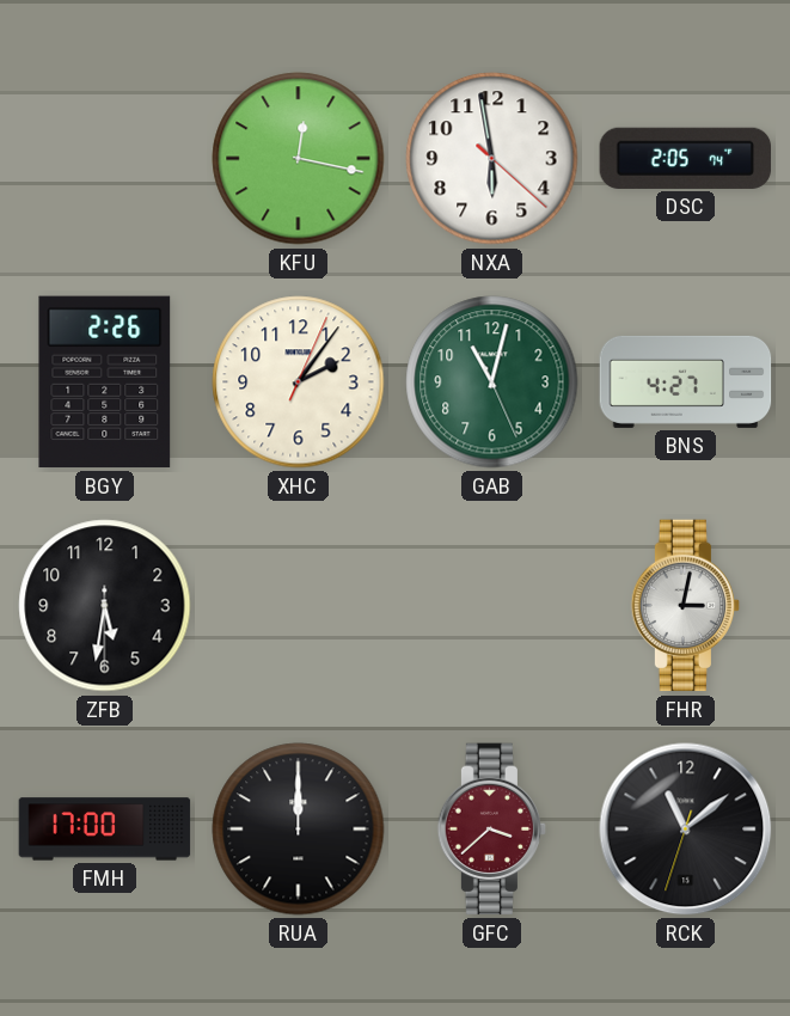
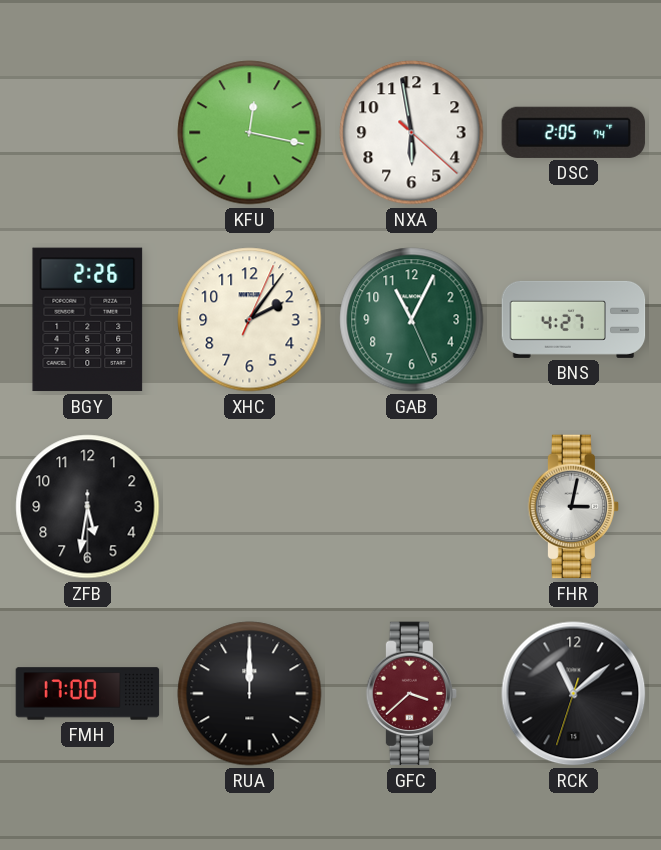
GAB: 11:02 -> 11:04
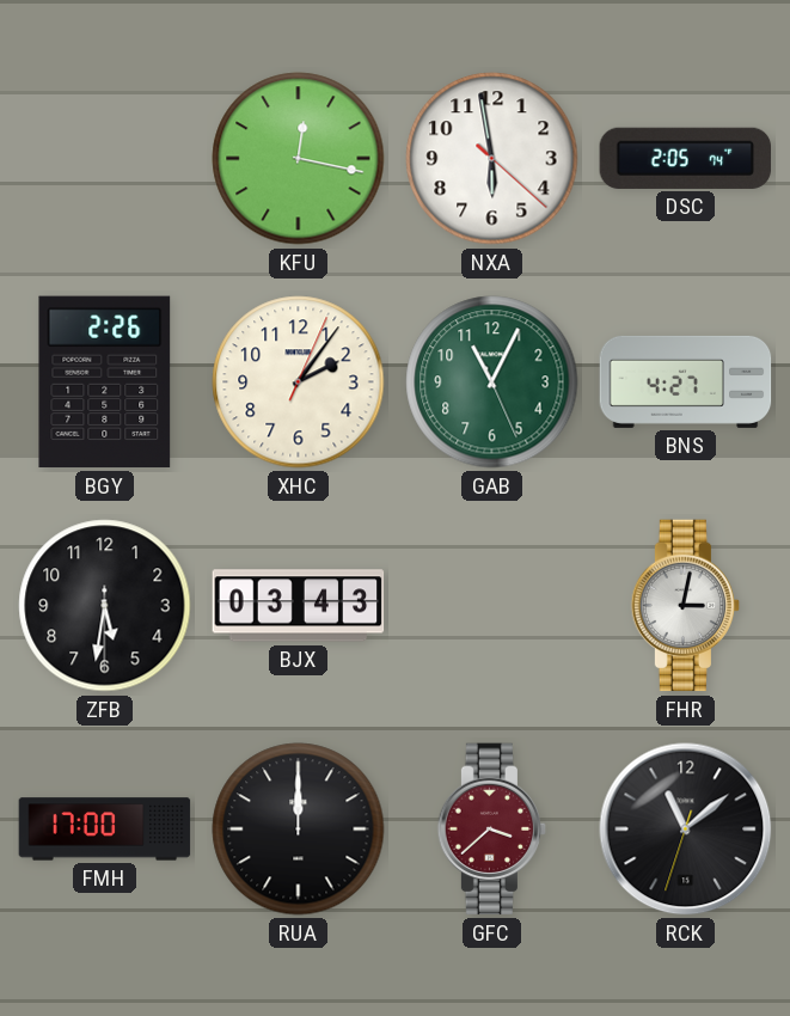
BJX: none -> 03:43
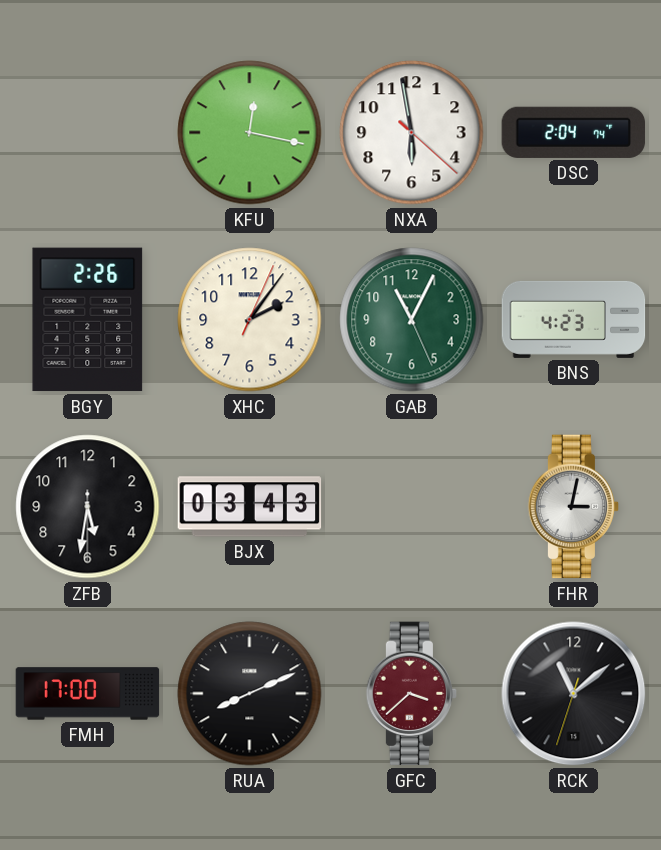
DSC: 2:05 -> 2:04
BNS: 4:27 -> 4:23
RUA: 12:00 -> 8:11
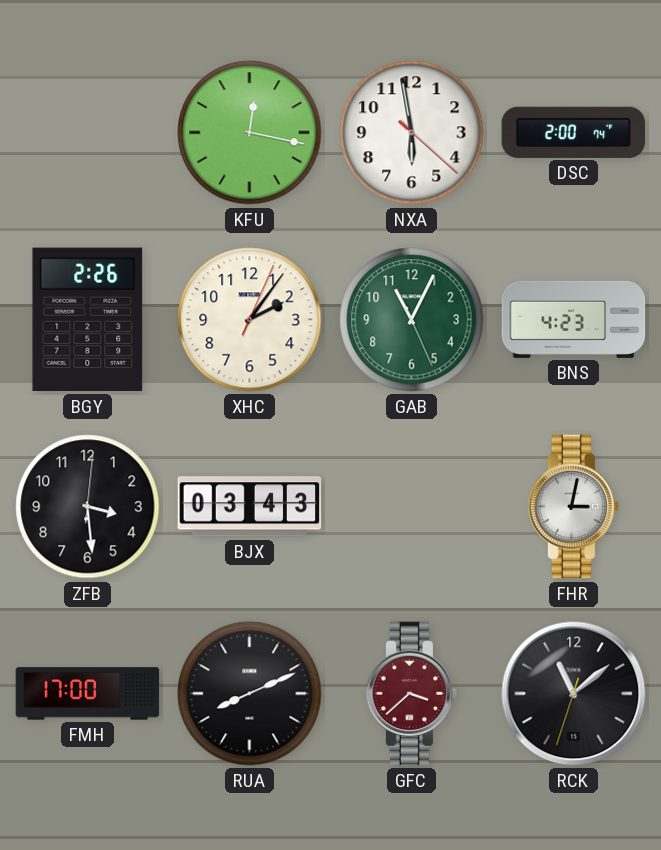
DSC: 2:04 -> 2:00
ZFB: 5:31 -> 3:29
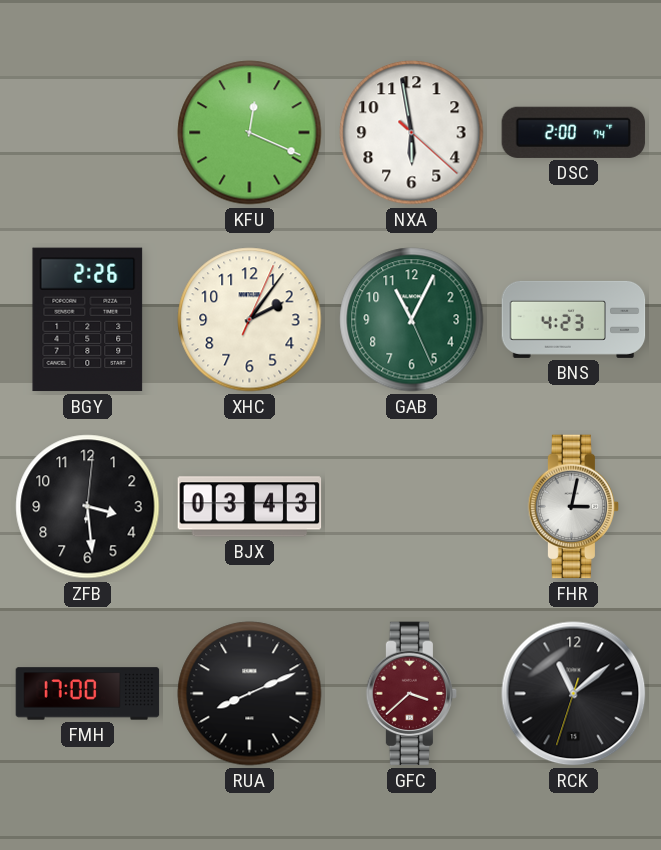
KFU: 12:17 -> 12:19
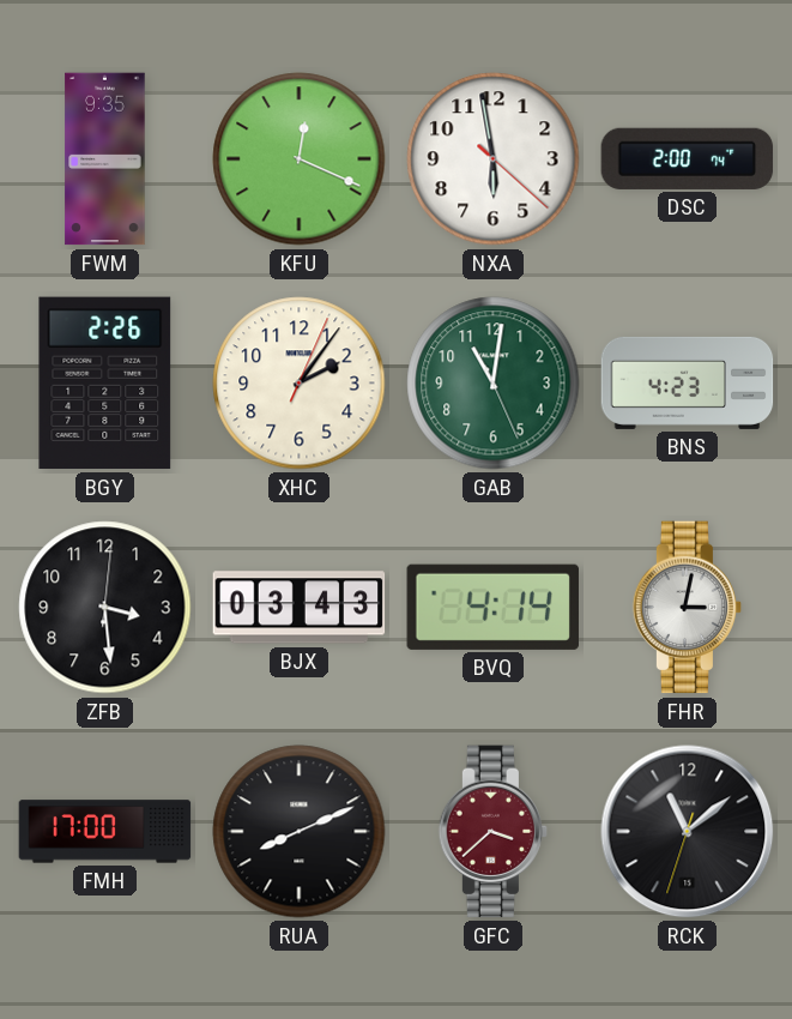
FWM: none -> 9:35
GAB: 11:04 -> 11:01
BVQ: none -> 4:14
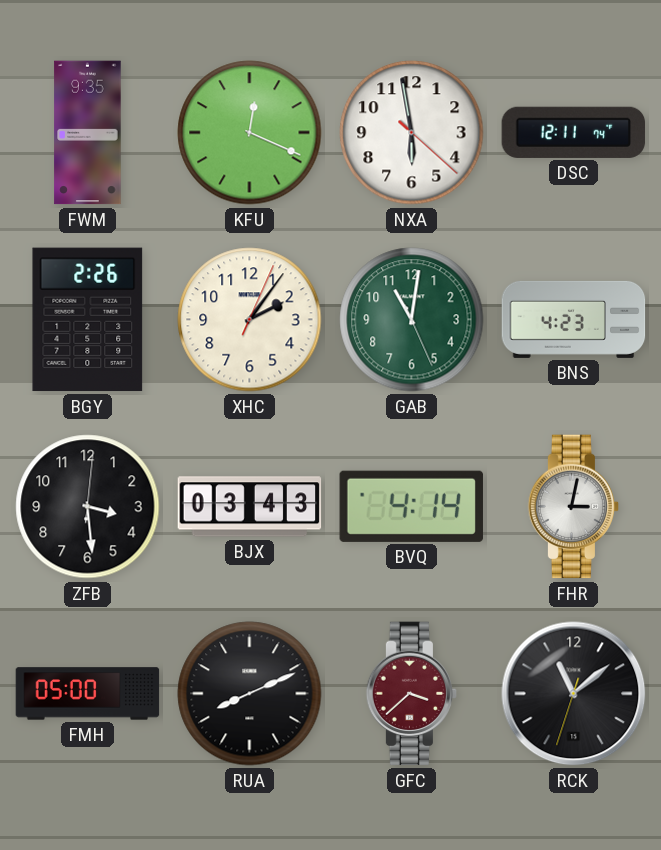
DSC: 2:00 -> 12:11
FMH: 17:00 -> 05:00
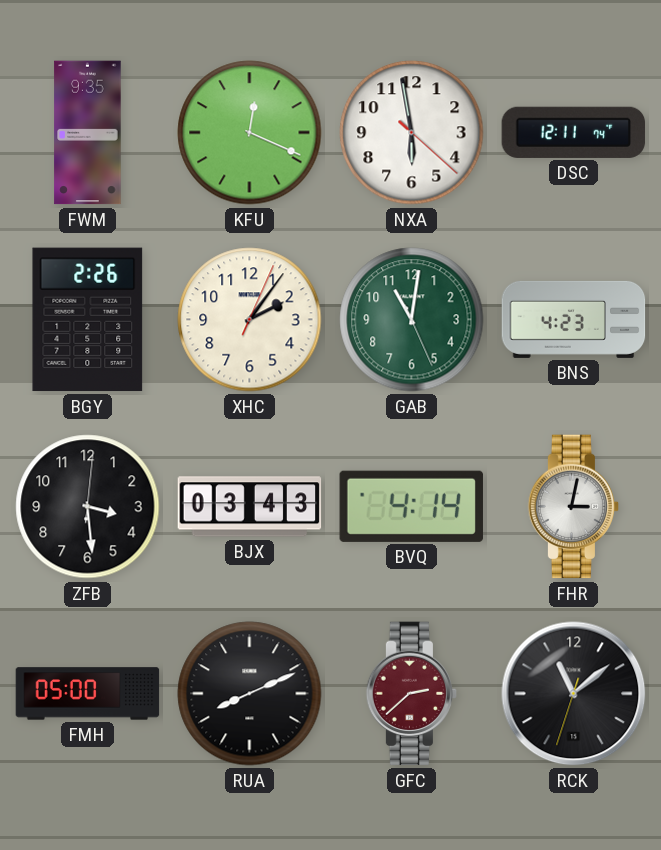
GFC: 3:38 -> 2:38
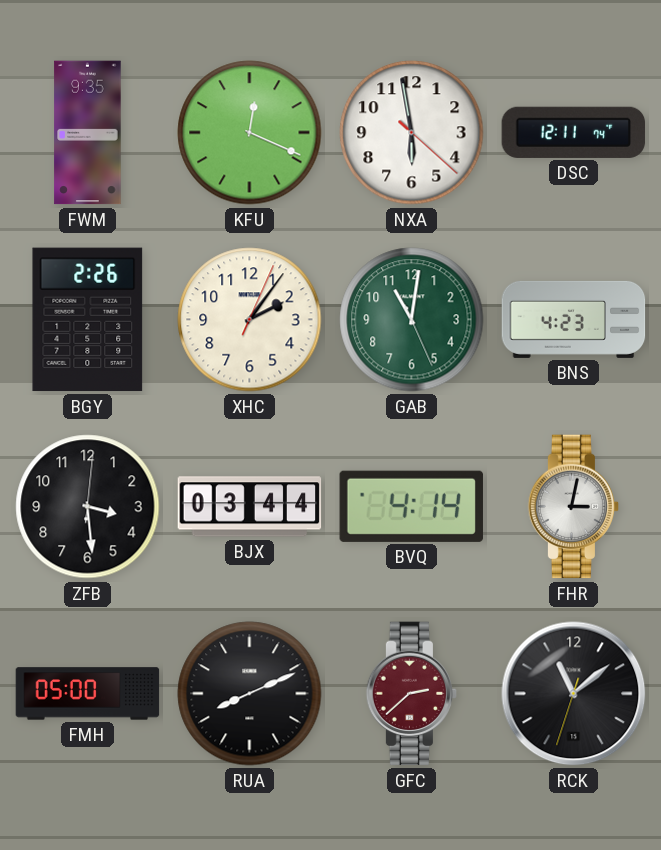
BJX: 03:43 -> 03:44
